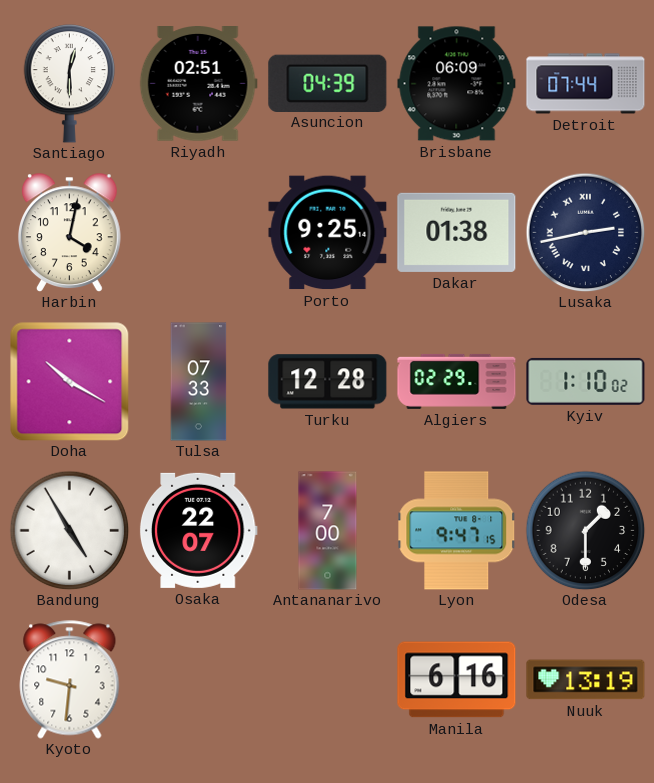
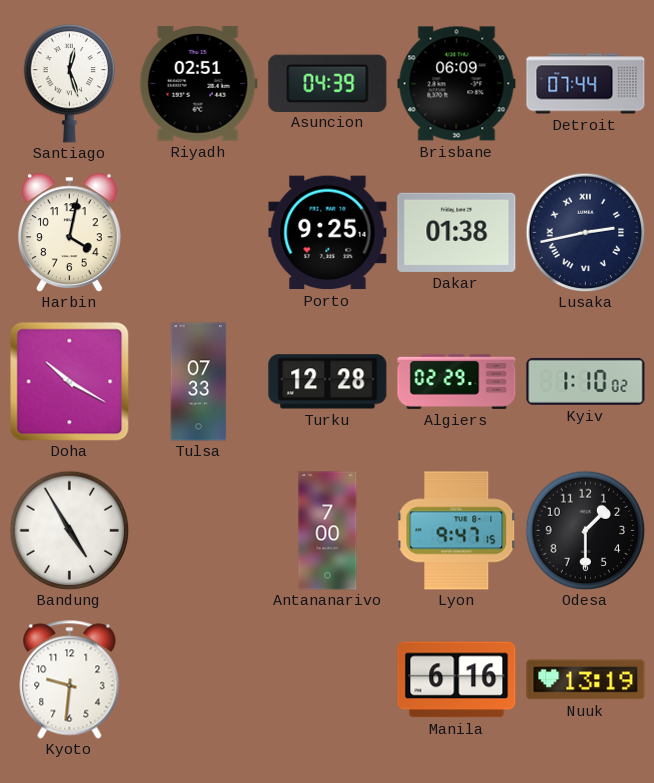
Santiago: 12:30 -> 12:27
Osaka: 22:07 -> none
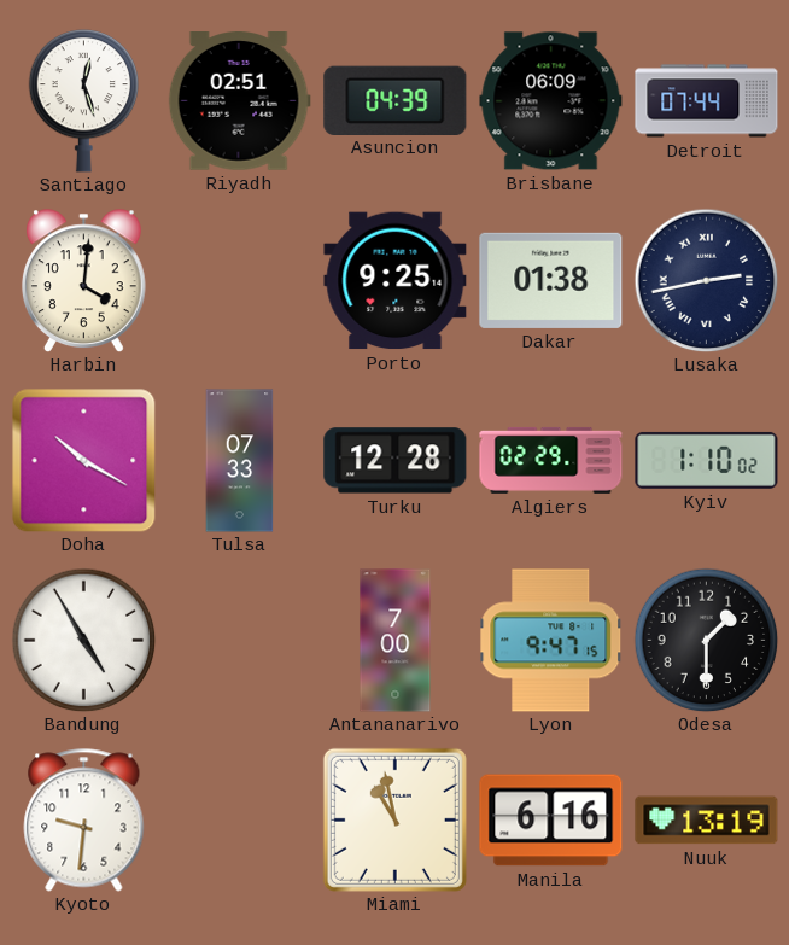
Harbin: 4:02 -> 4:01
Miami: none -> 10:58
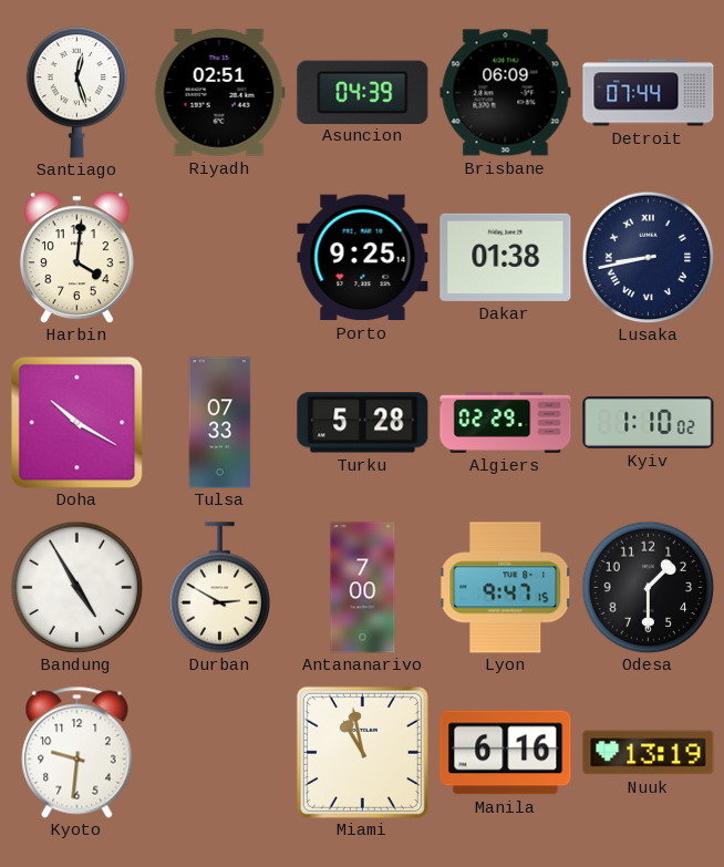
Lusaka: 2:43 -> 8:43
Turku: 12:28 -> 5:28
Durban: none -> 2:50
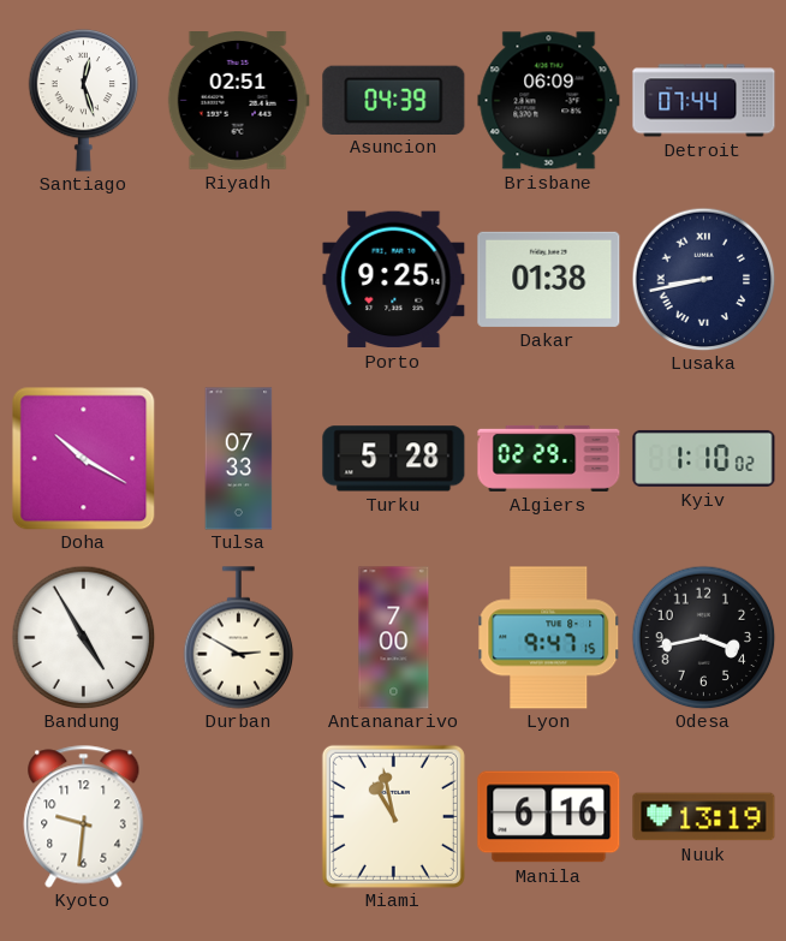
Harbin: 4:01 -> none
Odesa: 1:30 -> 3:43
